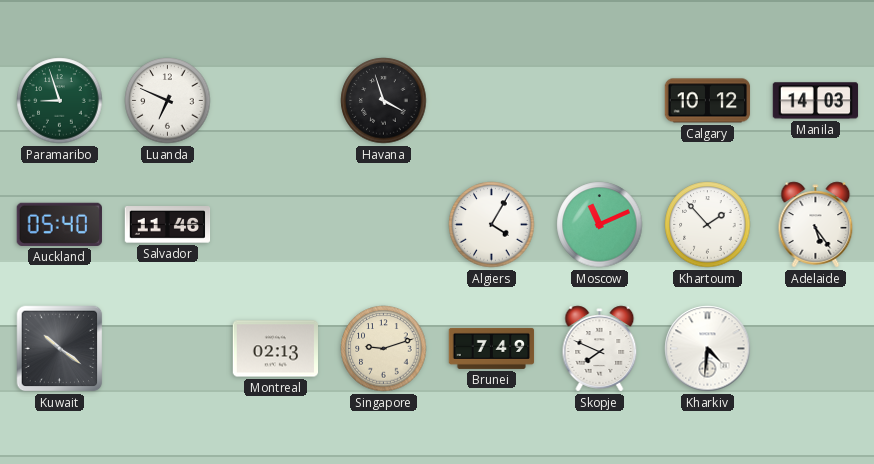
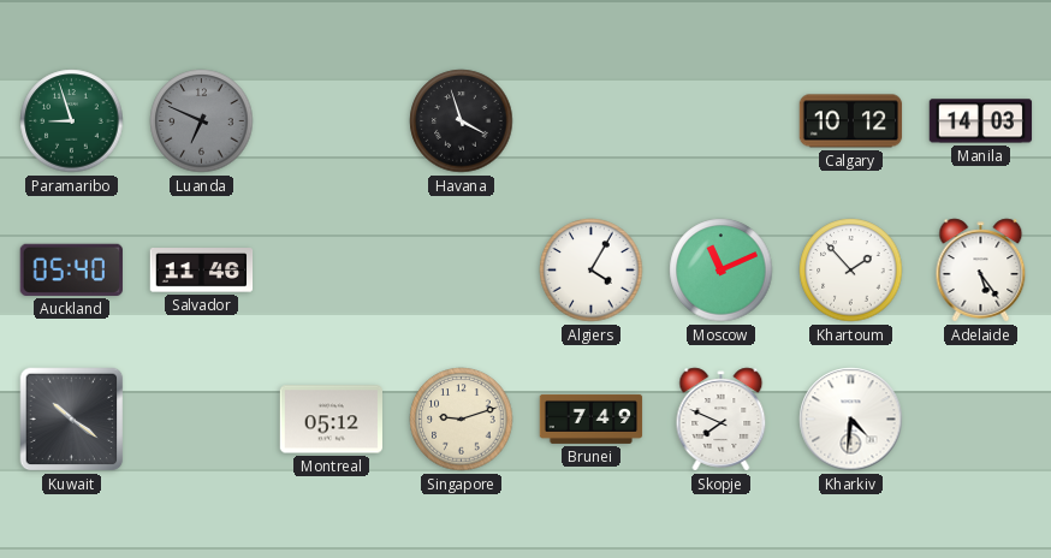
Luanda dial: white -> grey
Montreal: 02:13 -> 05:12
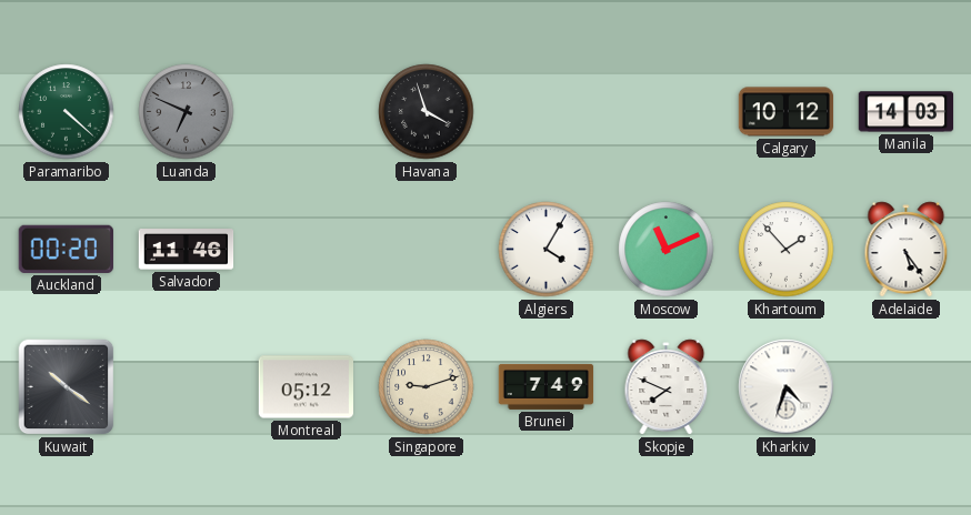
Paramaribo: 8:57 -> 4:22
Auckland: 05:40 -> 00:20
Kharkiv: 4:31 -> 4:33
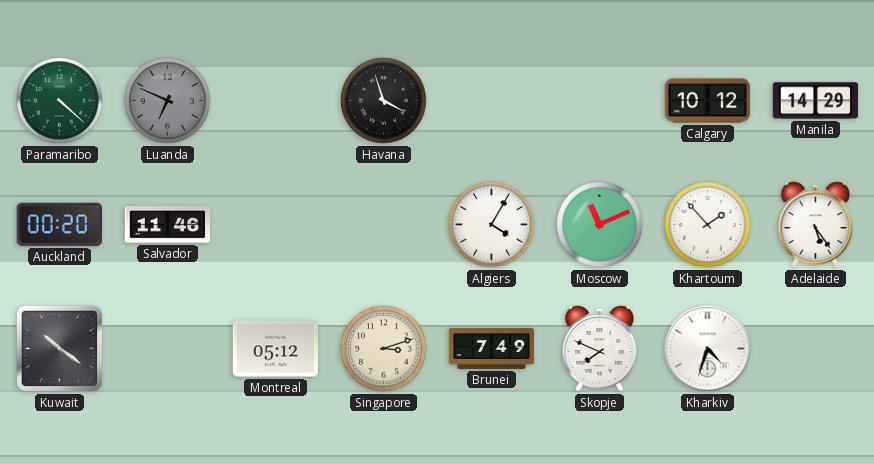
Manila: 14:03 -> 14:29
Singapore: 9:12 -> 3:12
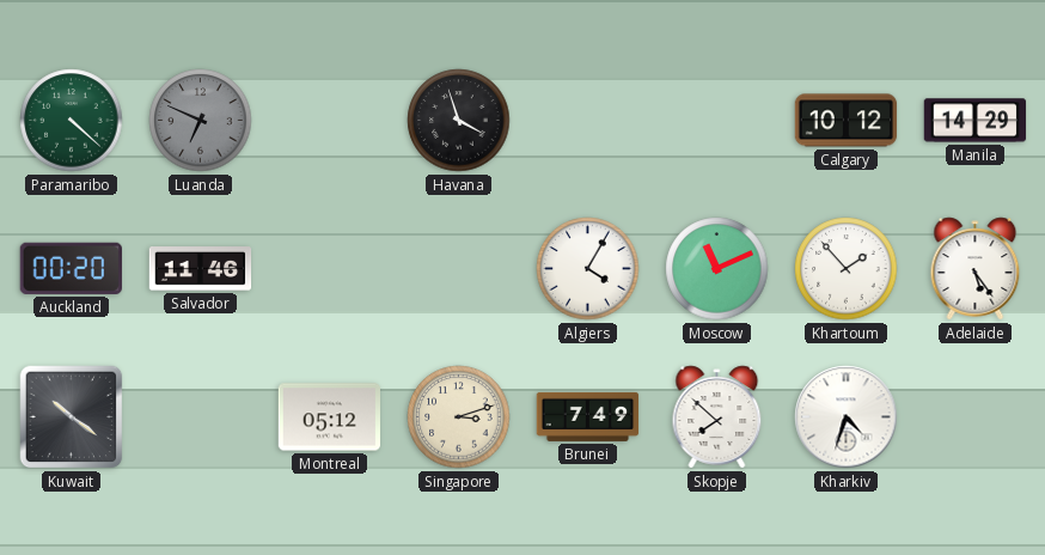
Skopje: 7:49 -> 7:52
